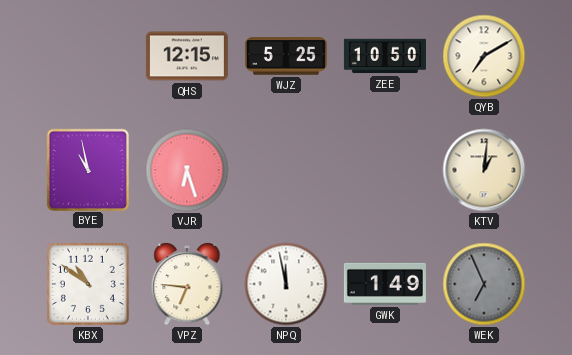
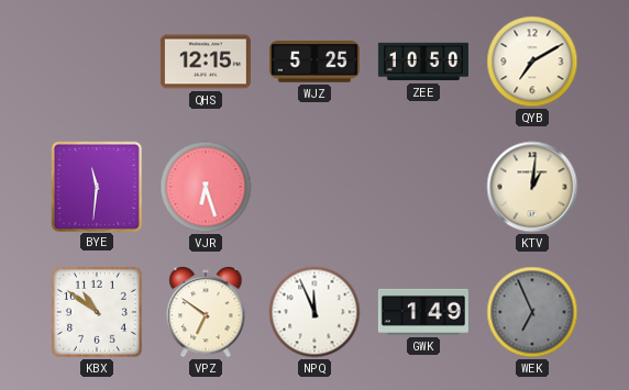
BYE: 10:58 -> 11:31
VPZ: 6:46 -> 6:51
NPQ: 11:58 -> 11:56
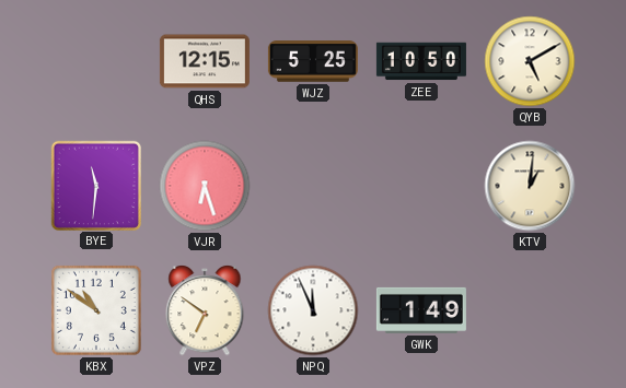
QYB: 7:10 -> 5:10
WEK: 6:56 -> none
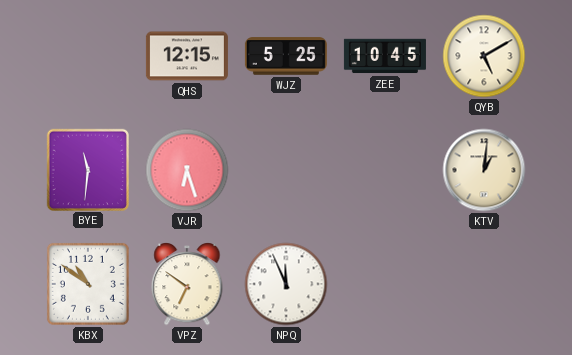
ZEE: 10:50 -> 10:45
GWK: 1:49 -> none
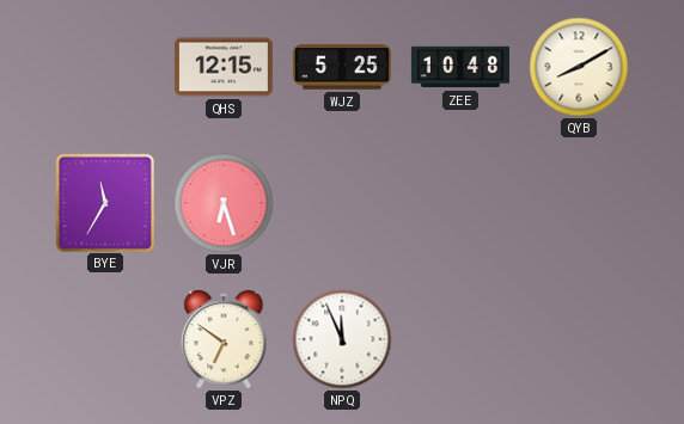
ZEE: 10:45 -> 10:48
QYB: 5:10 -> 8:10
BYE: 11:31 -> 11:35
KTV: 1:01 -> none
KBX: 10:51 -> none
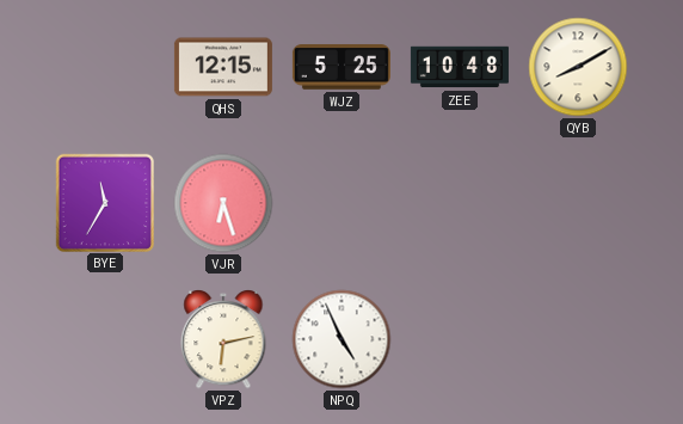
VPZ: 6:51 -> 6:13
NPQ: 11:56 -> 4:56
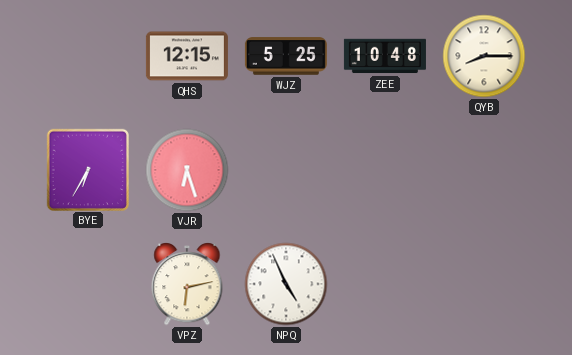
QYB: 8:10 -> 8:15
BYE: 11:35 -> 6:35
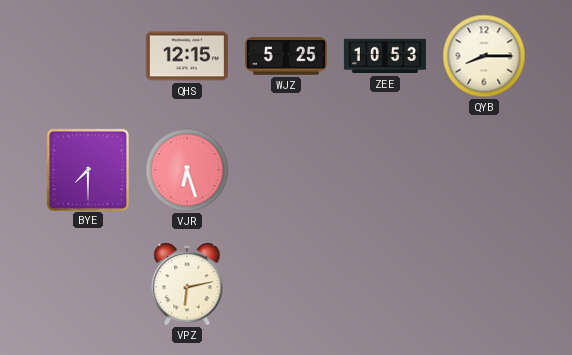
ZEE: 10:48 -> 10:53
BYE: 6:35 -> 7:30
NPQ: 4:56 -> none
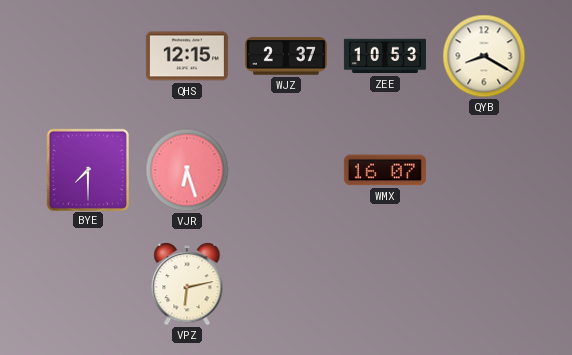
WJZ: 5:25 -> 2:37
QYB: 8:15 -> 8:20
WMX: none -> 16:07
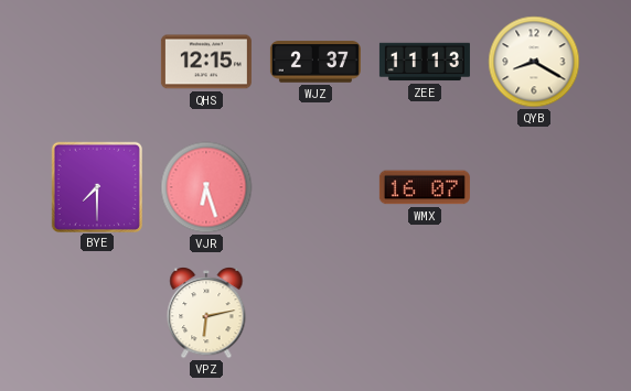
ZEE: 10:53 -> 11:13
